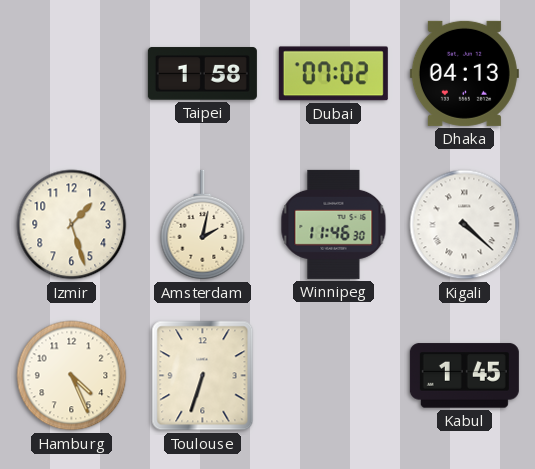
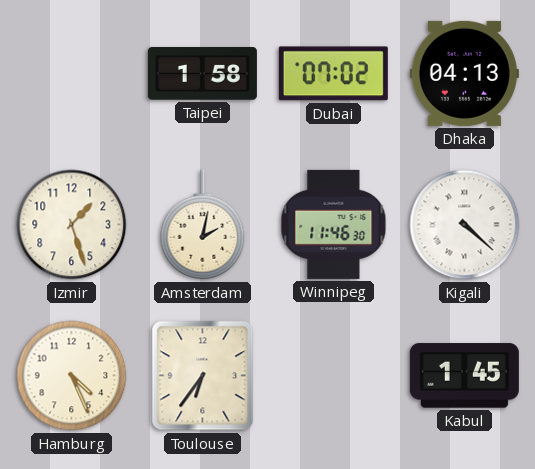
Toulouse: 6:33 -> 6:36
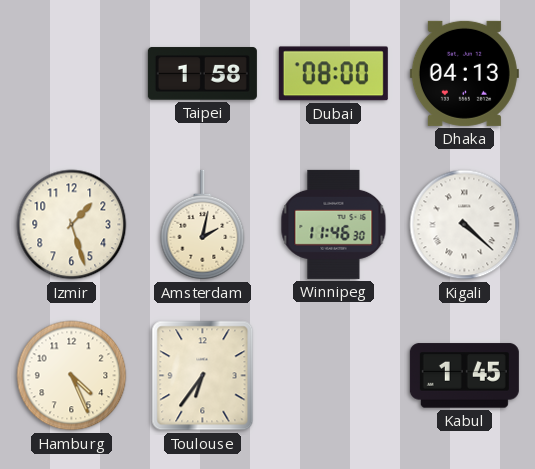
Dubai: 07:02 -> 08:00
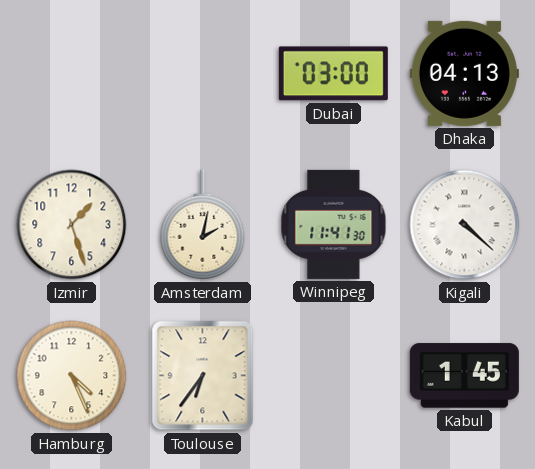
Taipei: 1:58 -> none
Dubai: 08:00 -> 03:00
Winnipeg: 11:46 -> 11:41
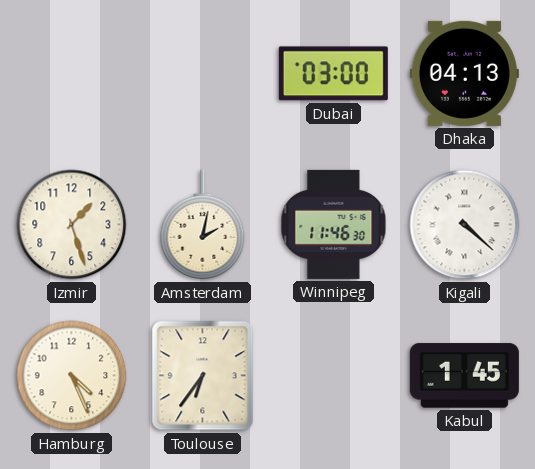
Winnipeg: 11:41 -> 11:46
